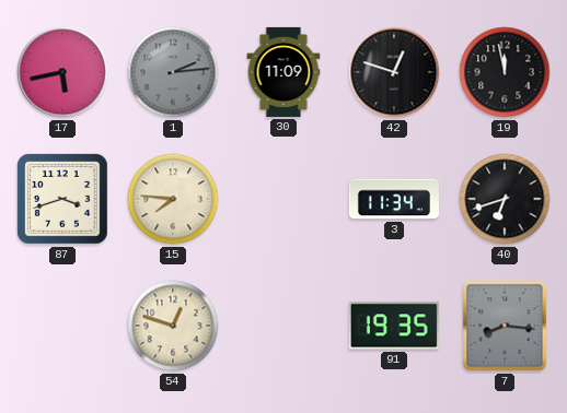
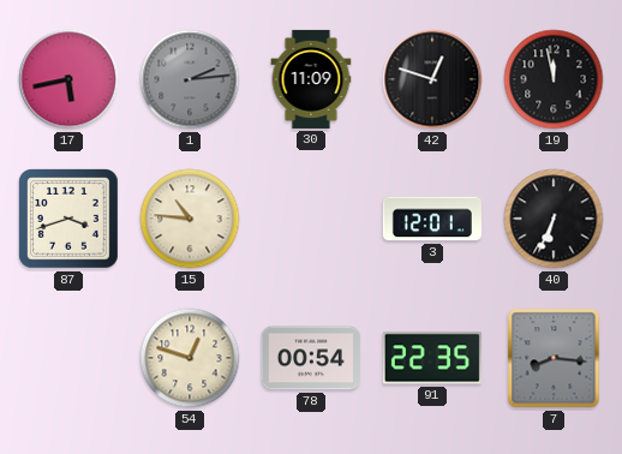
15: 7:46 -> 10:46
3: 11:34 -> 12:01
40: 6:42 -> 6:34
78: none -> 00:54
91: 19:35 -> 22:35
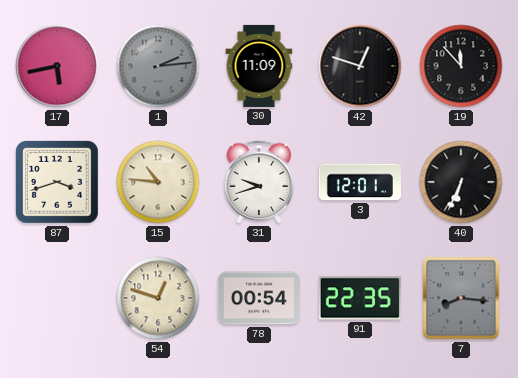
19: 11:58 -> 11:53
31: none -> 9:42
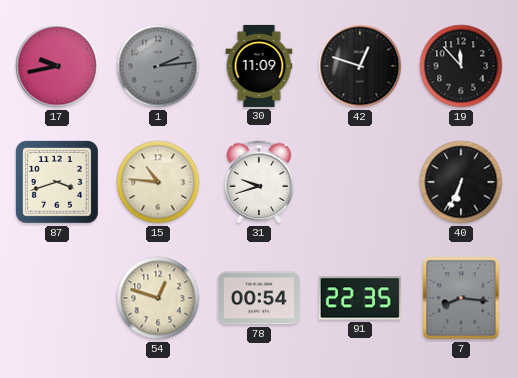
17: 5:43 -> 9:43
3: 12:01 -> none
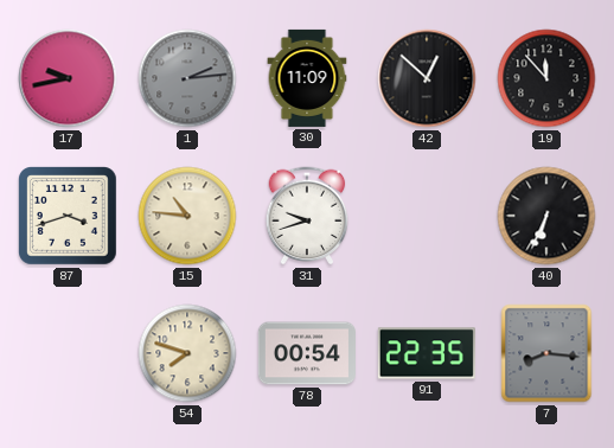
42: 12:48 -> 12:52
54: 12:48 -> 7:48
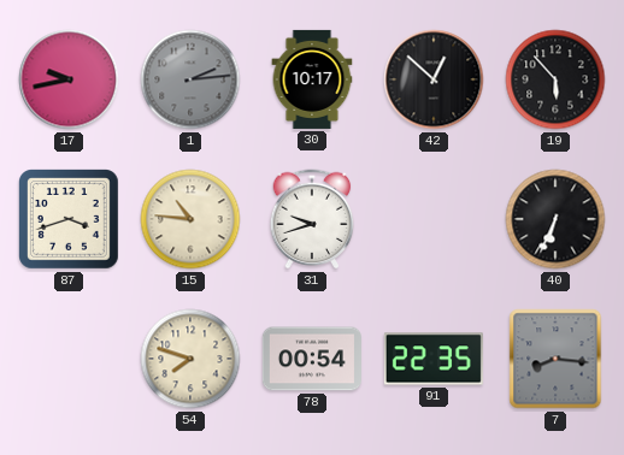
30: 11:09 -> 10:17
19: 11:53 -> 5:53
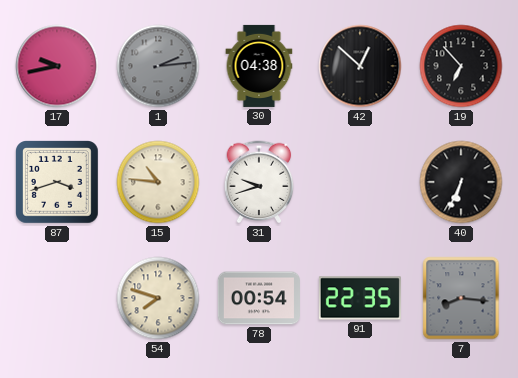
30: 10:17 -> 04:38
19: 5:53 -> 6:53
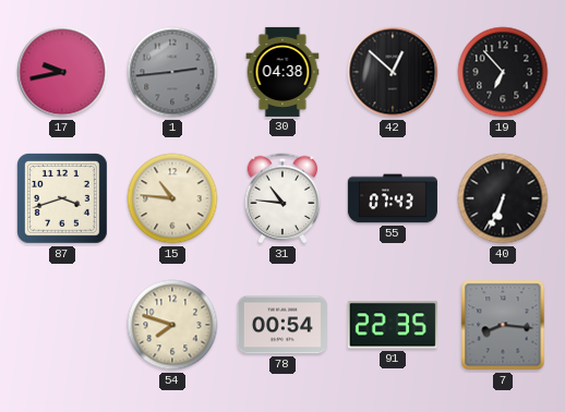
1: 2:14 -> 2:44
31: 9:42 -> 10:46
55: none -> 07:43
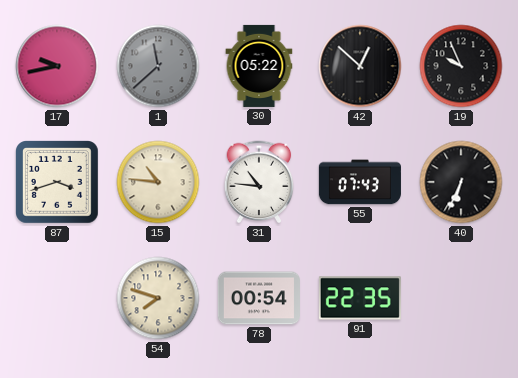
1: 2:44 -> 11:38
30: 04:38 -> 05:22
19: 6:53 -> 9:56
7: 8:16 -> none
